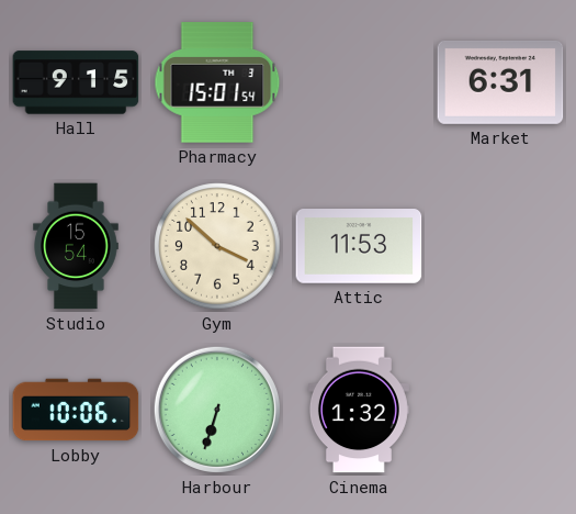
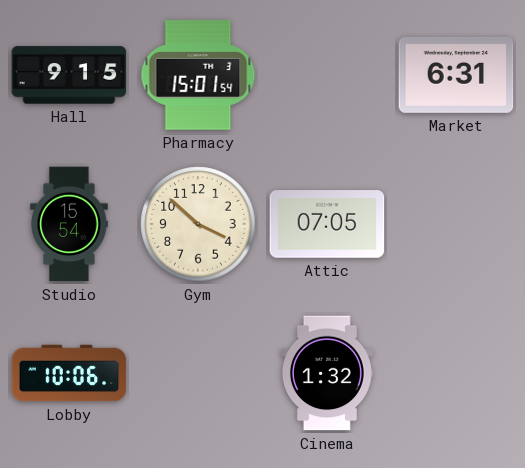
Attic: 11:53 -> 07:05
Harbour: 6:33 -> none
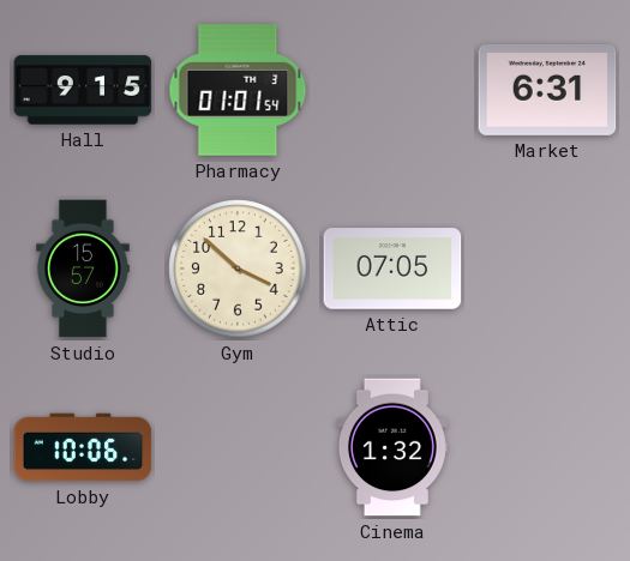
Pharmacy: 15:01 -> 01:01
Studio: 15:54 -> 15:57
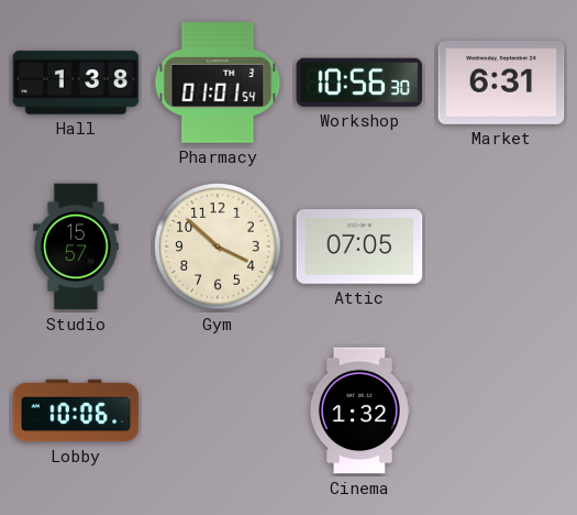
Hall: 9:15 -> 1:38
Workshop: none -> 10:56
